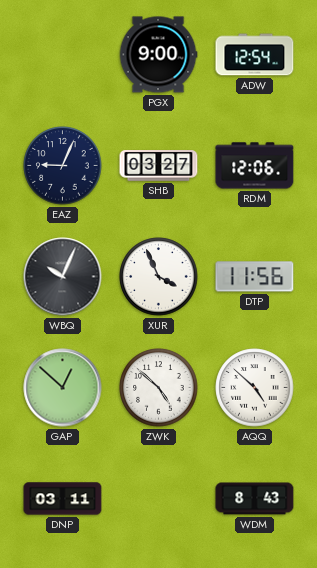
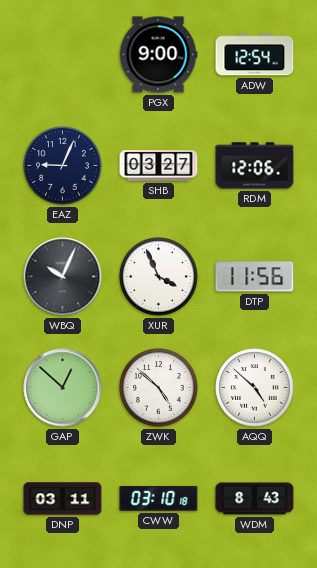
CWW: none -> 03:10
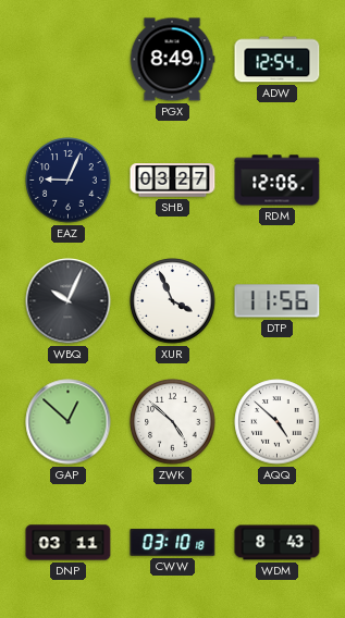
PGX: 9:00 -> 8:49
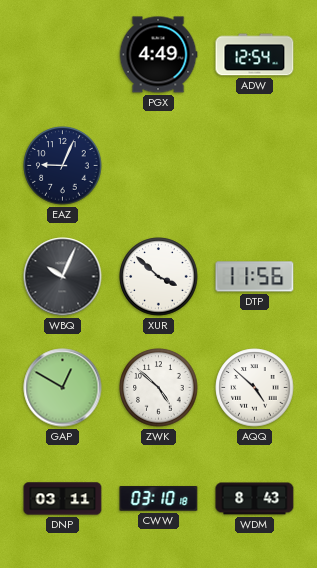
PGX: 8:49 -> 4:49
SHB: 03:27 -> none
RDM: 12:06 -> none
XUR: 3:56 -> 3:52
GAP: 12:52 -> 12:50
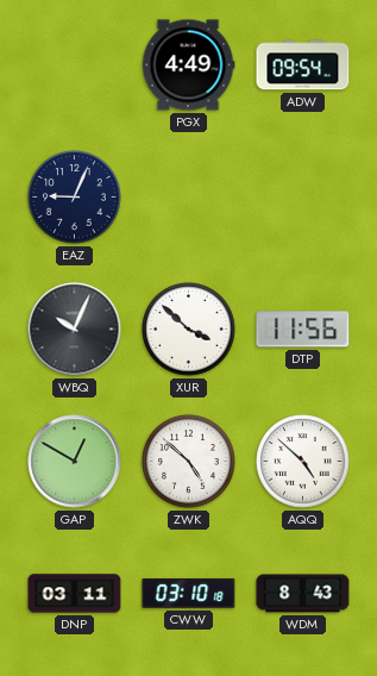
ADW: 12:54 -> 09:54
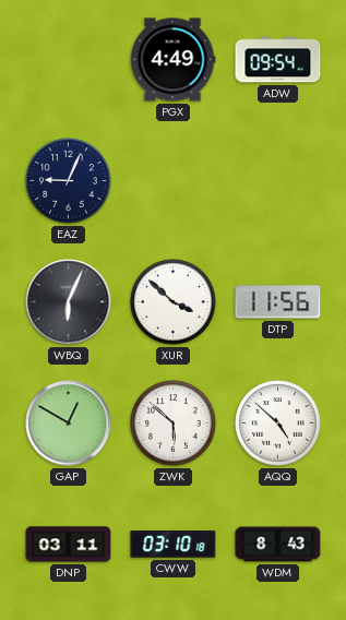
WBQ: 10:04 -> 6:04
ZWK: 4:52 -> 5:52
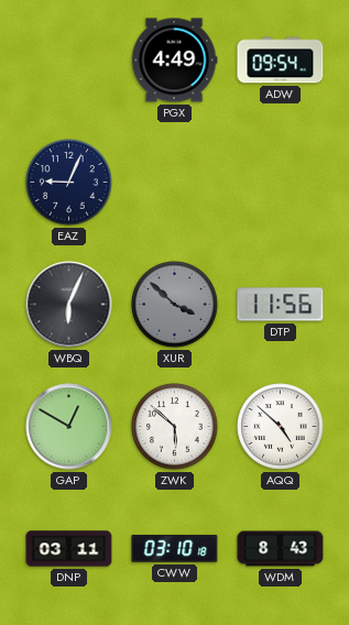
XUR dial: white -> grey
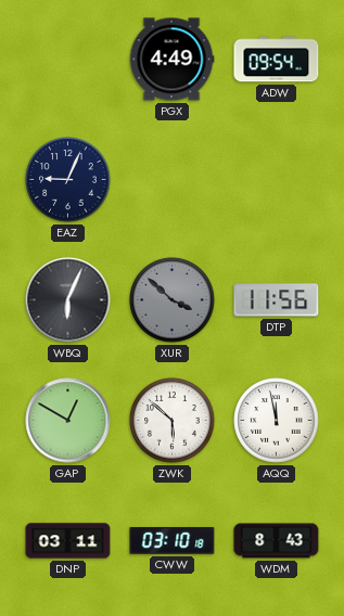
AQQ: 4:52 -> 11:58
